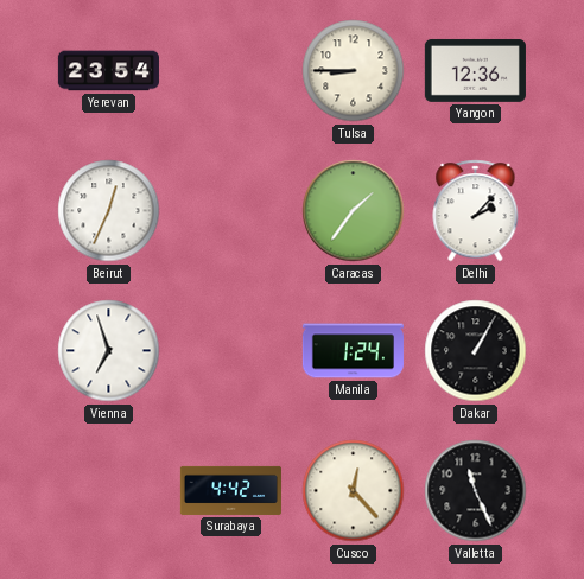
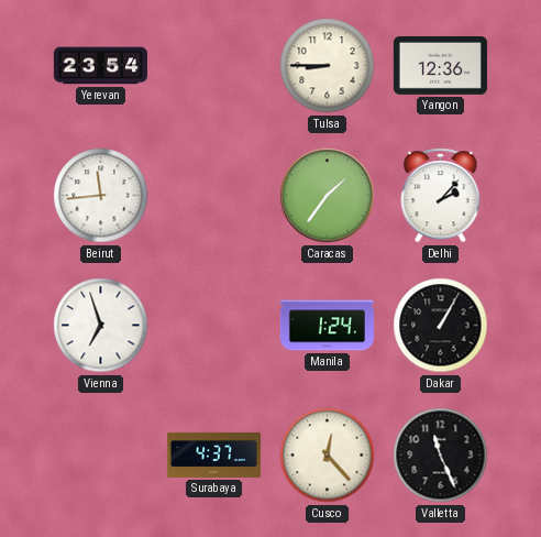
Beirut: 12:34 -> 11:44
Surabaya: 4:42 -> 4:37
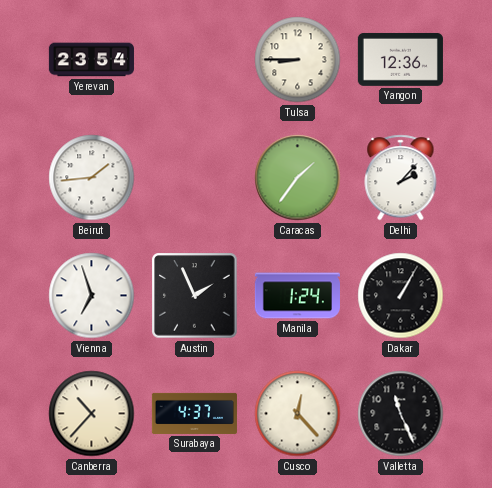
Beirut: 11:44 -> 1:44
Austin: none -> 1:56
Canberra: none -> 10:37
